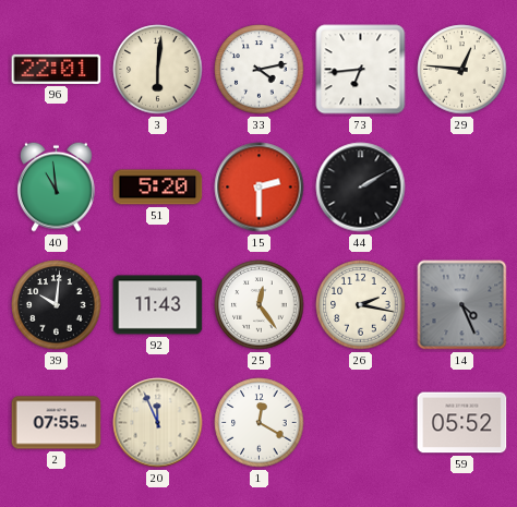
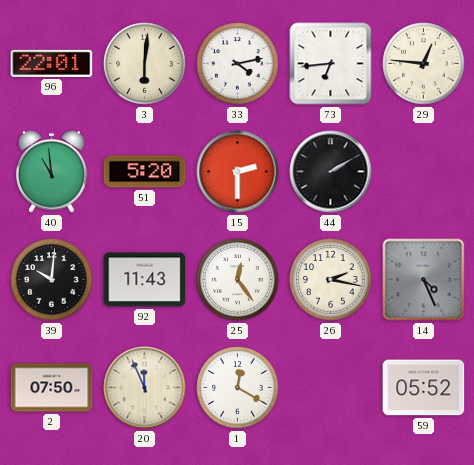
2: 07:55 -> 07:50
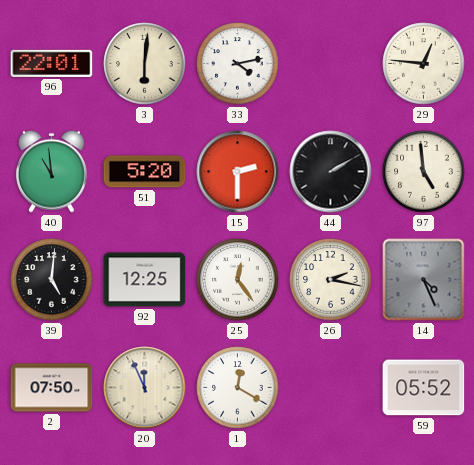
73: 6:44 -> none
97: none -> 4:59
39: 10:01 -> 5:01
92: 11:43 -> 12:25
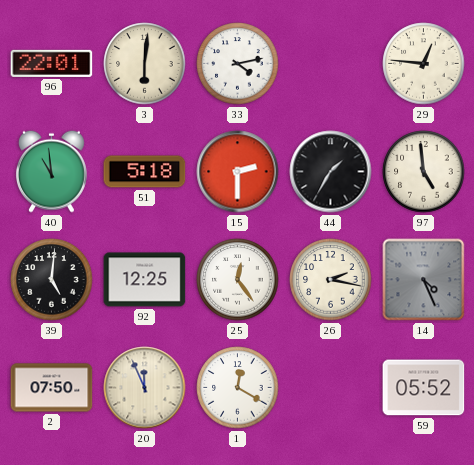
51: 5:20 -> 5:18
44: 2:10 -> 1:35
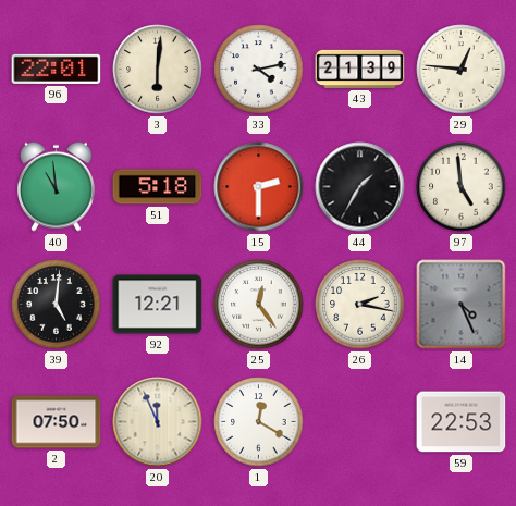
43: none -> 21:39
92: 12:25 -> 12:21
59: 05:52 -> 22:53
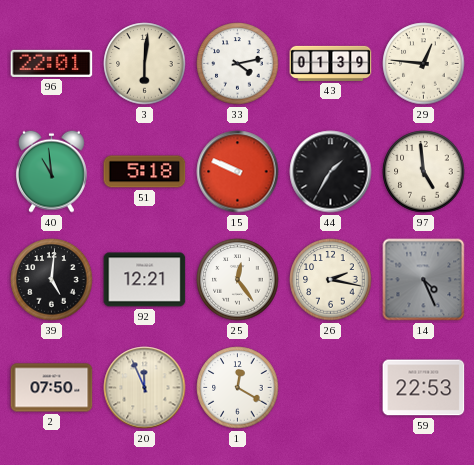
43: 21:39 -> 01:39
15: 2:30 -> 9:49
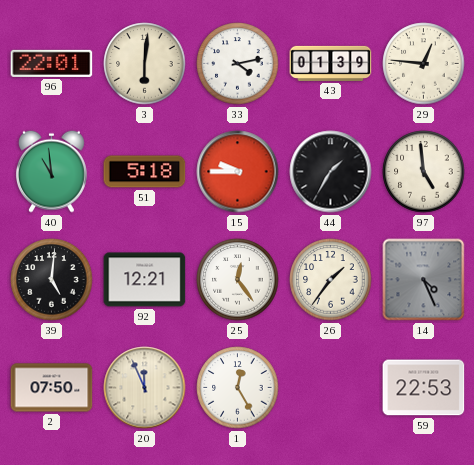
15: 9:49 -> 9:45
26: 2:17 -> 1:36
1: 12:20 -> 12:25
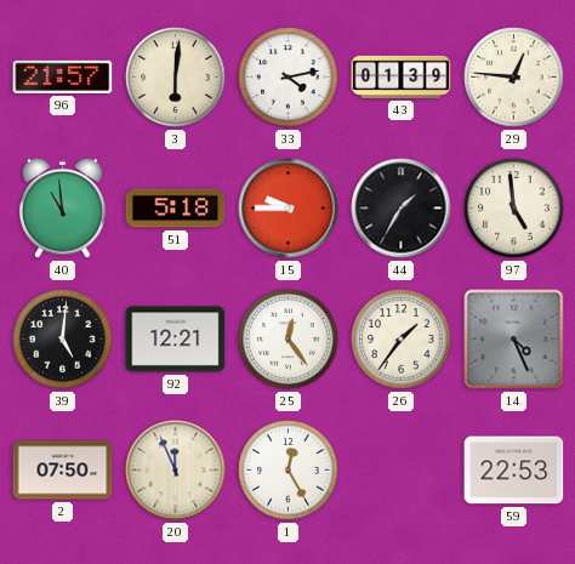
96: 22:01 -> 21:57
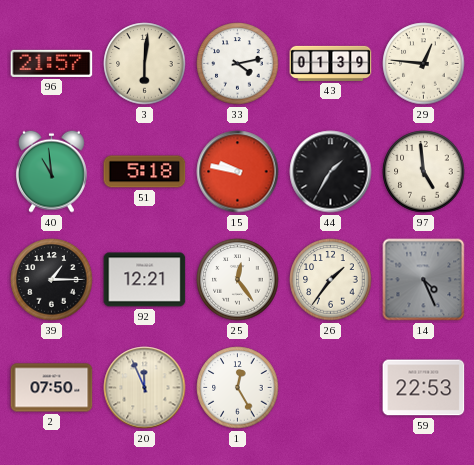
15: 9:45 -> 9:47
39: 5:01 -> 1:15
